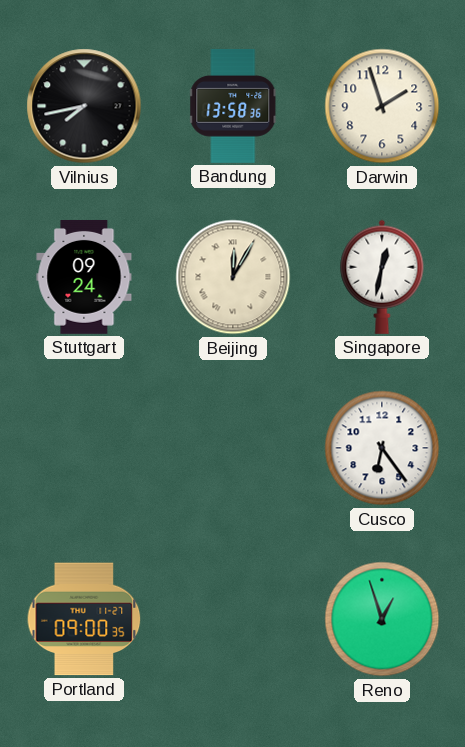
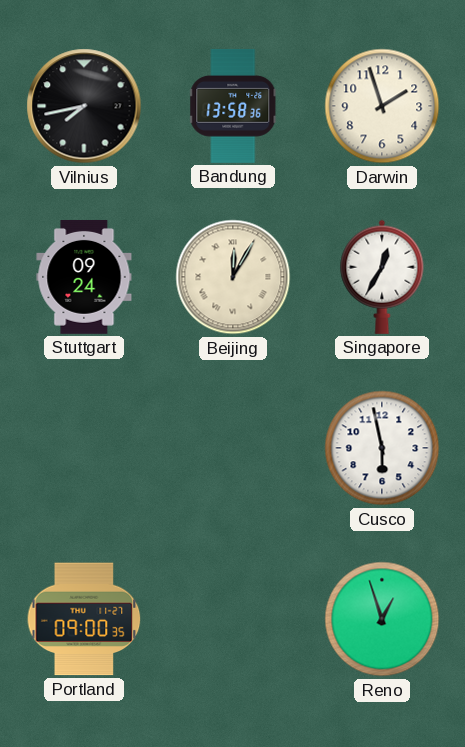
Singapore: 12:32 -> 12:35
Cusco: 6:24 -> 5:58
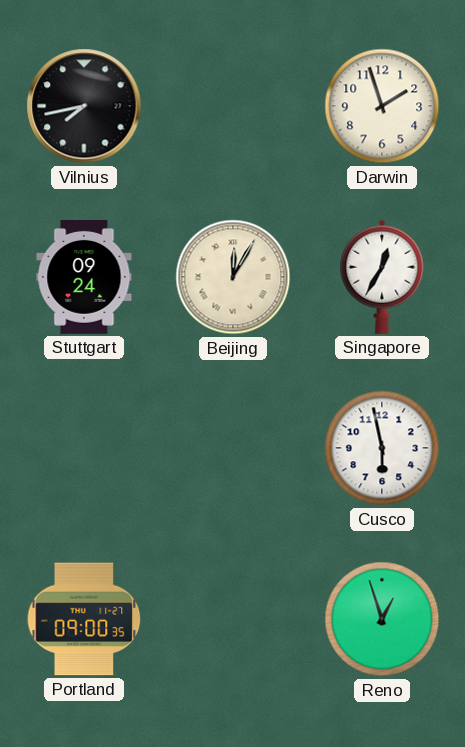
Bandung: 13:58 -> none
